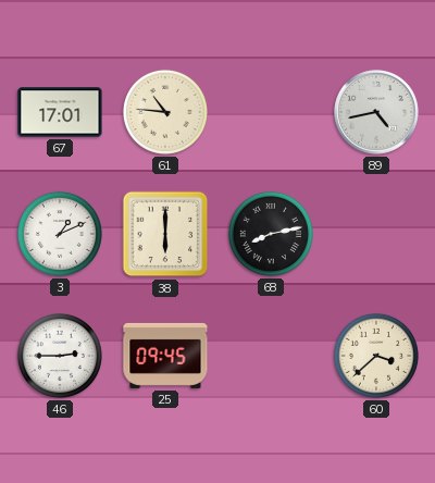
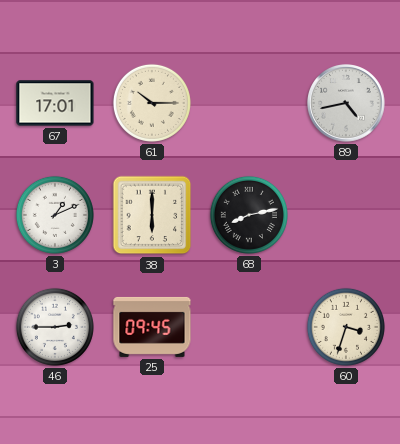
61: 10:46 -> 10:15
60: 3:38 -> 3:33
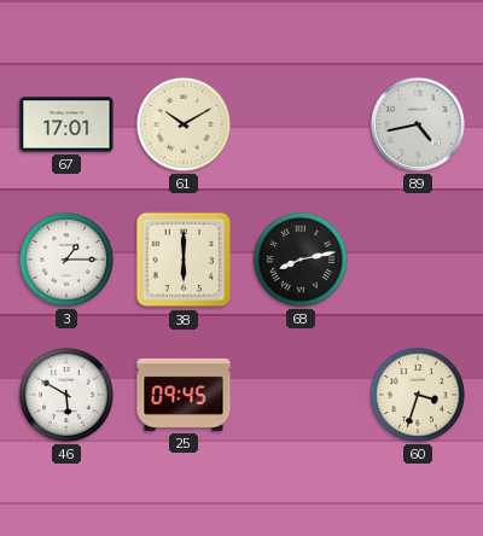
61: 10:15 -> 10:10
3: 1:11 -> 1:15
46: 2:45 -> 5:50
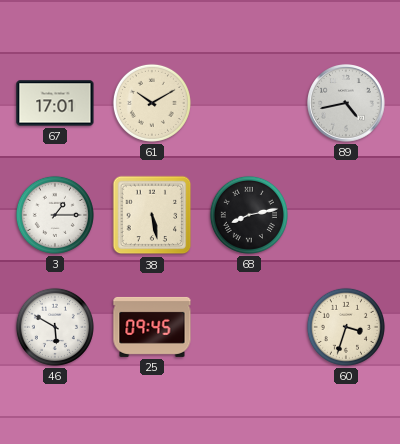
38: 6:00 -> 5:28
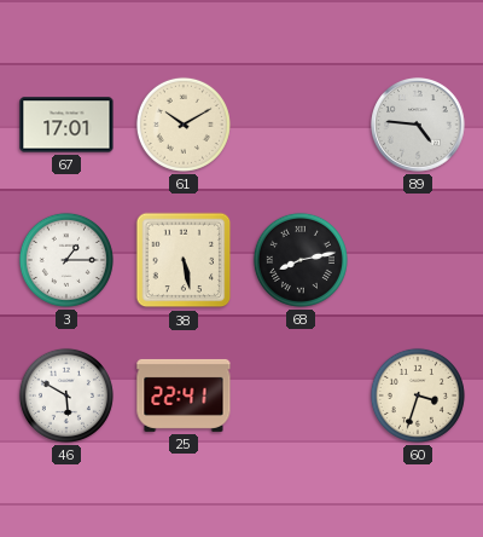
89: 4:43 -> 4:46
25: 09:45 -> 22:41
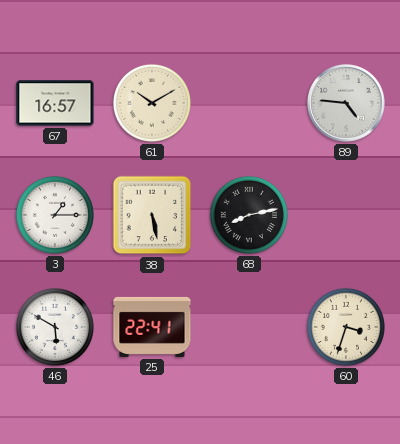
67: 17:01 -> 16:57
